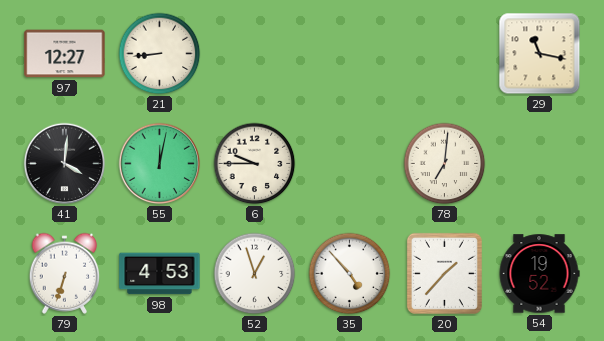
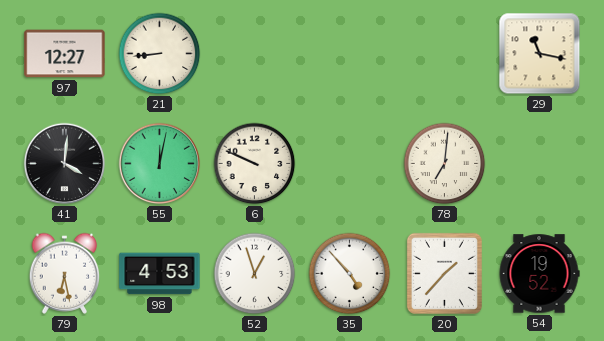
6: 9:45 -> 9:49
79: 6:33 -> 6:28
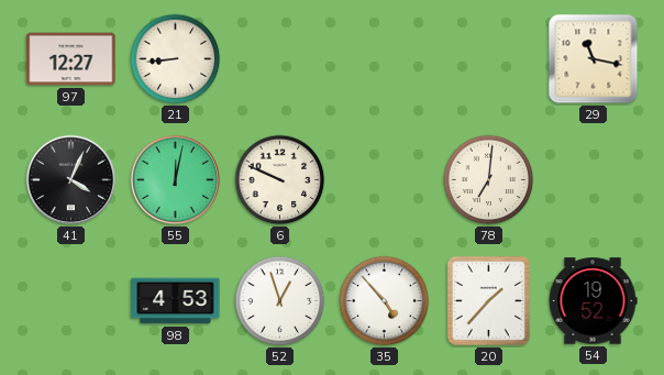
41: 4:01 -> 4:04
79: 6:28 -> none
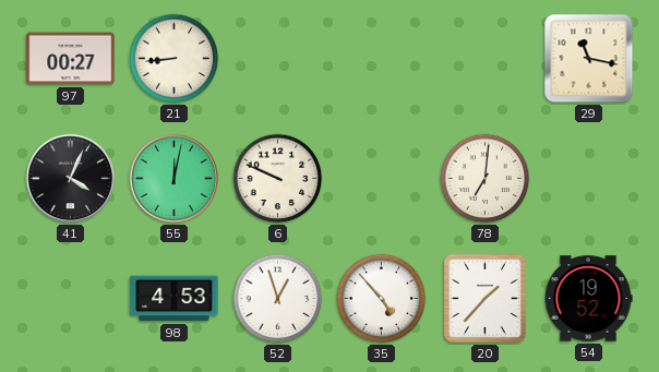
97: 12:27 -> 00:27
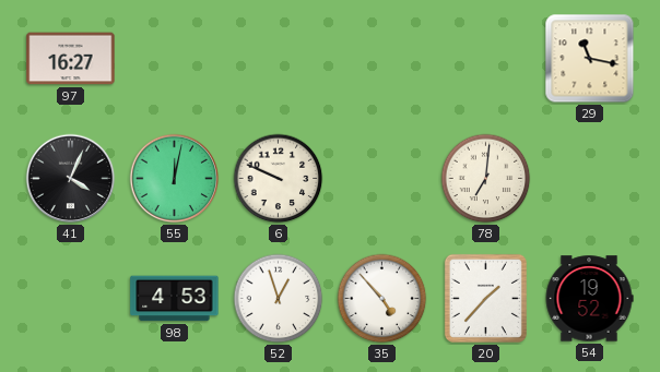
97: 00:27 -> 16:27
21: 8:44 -> none
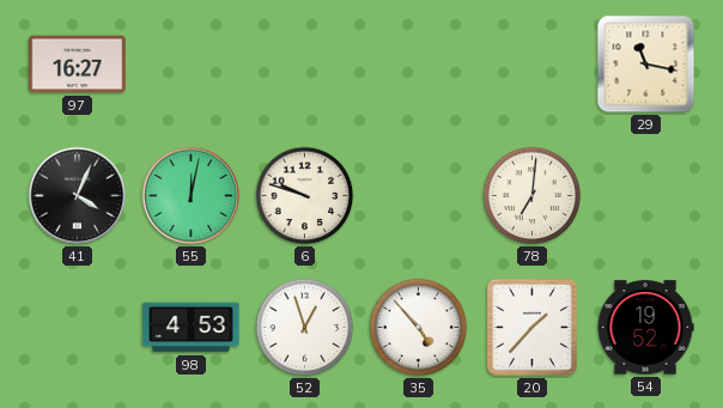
6: 9:49 -> 9:48
